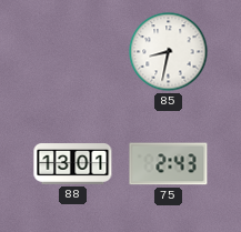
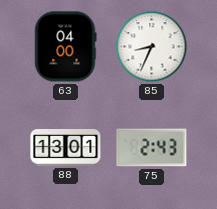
63: none -> 04:00
85: 8:32 -> 8:34
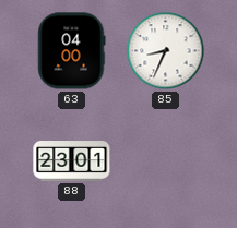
88: 13:01 -> 23:01
75: 2:43 -> none
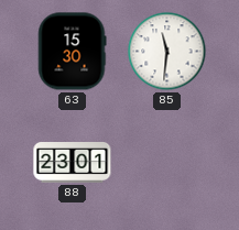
63: 04:00 -> 15:30
85: 8:34 -> 11:31
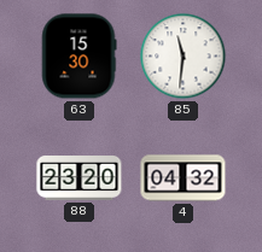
88: 23:01 -> 23:20
4: none -> 04:32
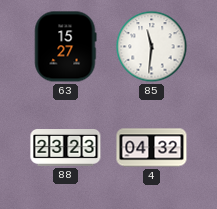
63: 15:30 -> 15:27
88: 23:20 -> 23:23
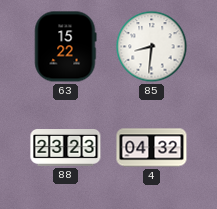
63: 15:27 -> 15:22
85: 11:31 -> 8:31
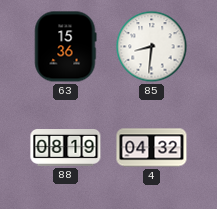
63: 15:22 -> 15:36
88: 23:23 -> 08:19
